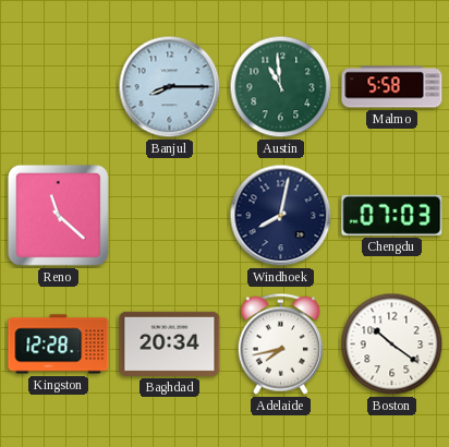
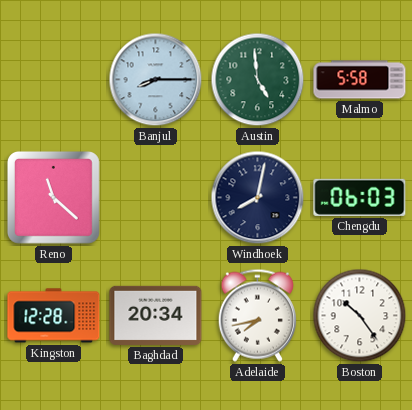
Austin: 10:59 -> 4:59
Chengdu: 07:03 -> 06:03
Boston: 10:21 -> 10:24
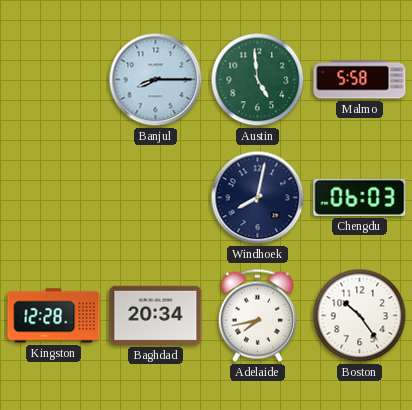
Reno: 11:22 -> none
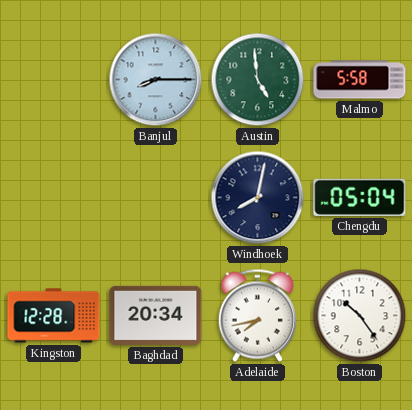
Chengdu: 06:03 -> 05:04
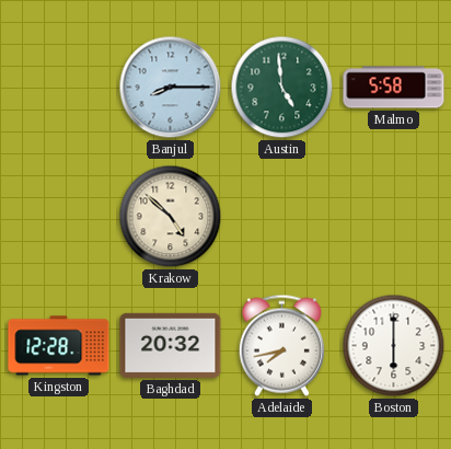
Krakow: none -> 4:52
Windhoek: 8:02 -> none
Chengdu: 05:04 -> none
Baghdad: 20:34 -> 20:32
Boston: 10:24 -> 6:00
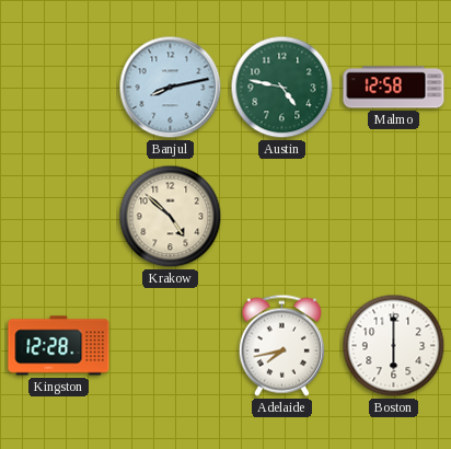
Banjul: 8:15 -> 8:13
Austin: 4:59 -> 4:47
Malmo: 5:58 -> 12:58
Baghdad: 20:32 -> none
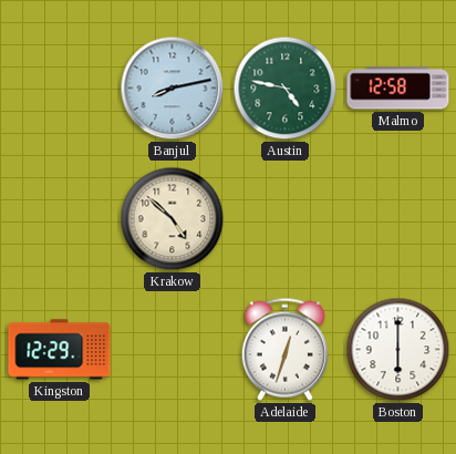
Kingston: 12:28 -> 12:29
Adelaide: 7:43 -> 12:33
